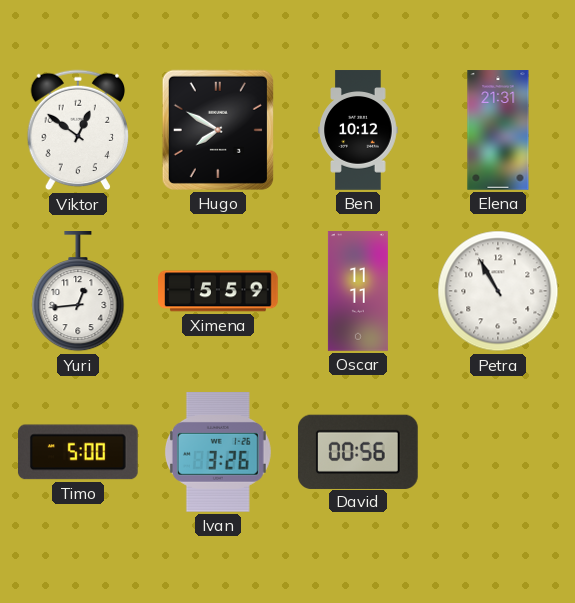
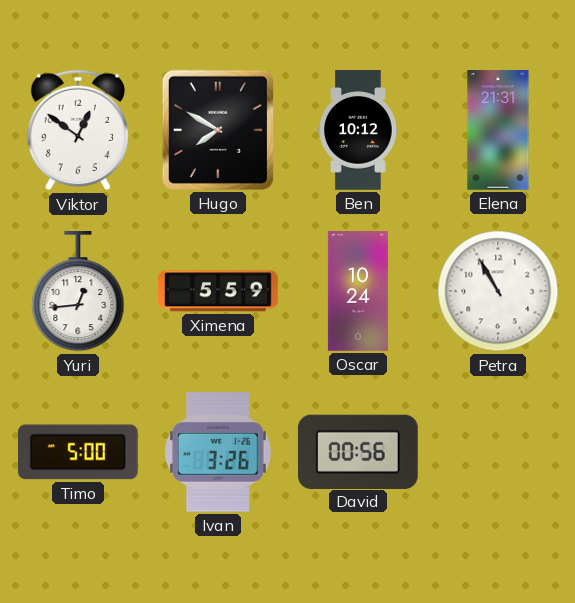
Oscar: 11:11 -> 10:24
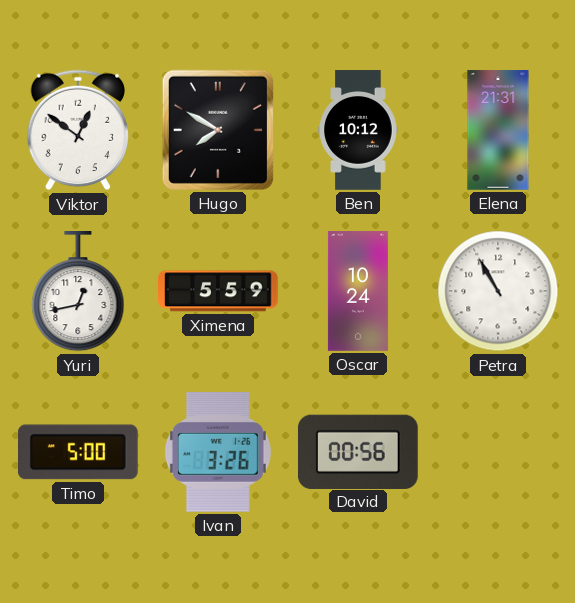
Yuri: 12:44 -> 12:43
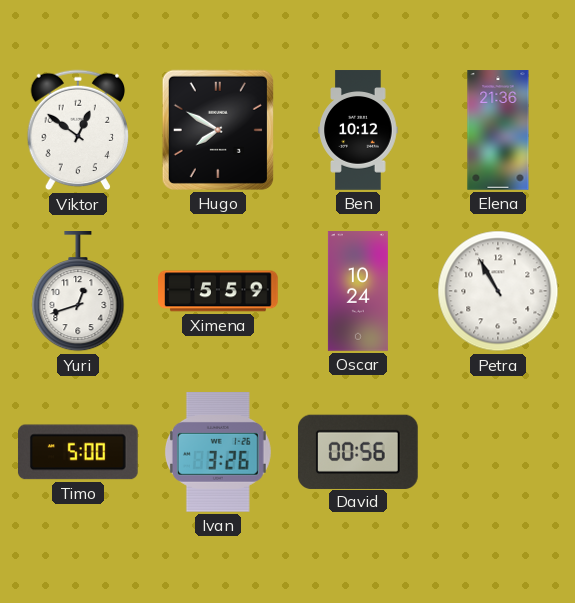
Elena: 21:31 -> 21:36
Yuri: 12:43 -> 12:42
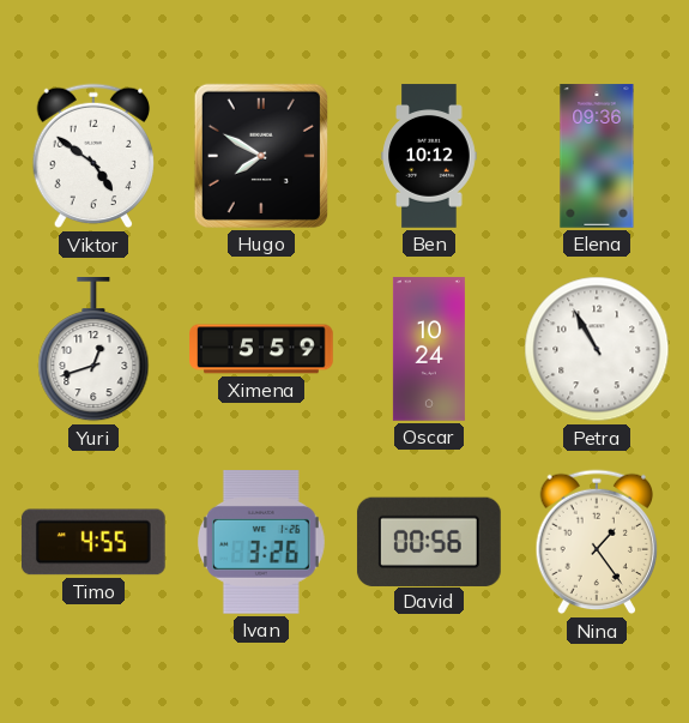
Viktor: 12:51 -> 4:51
Elena: 21:36 -> 09:36
Timo: 5:00 -> 4:55
Nina: none -> 1:24
